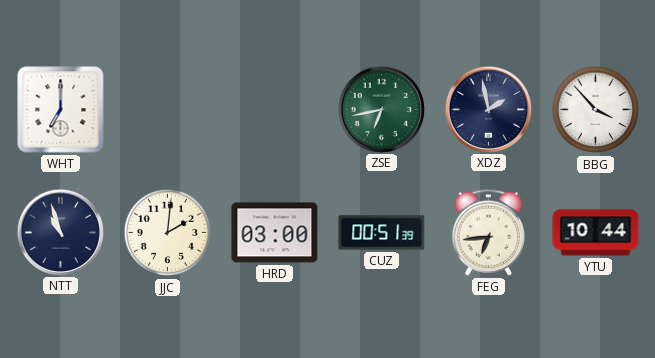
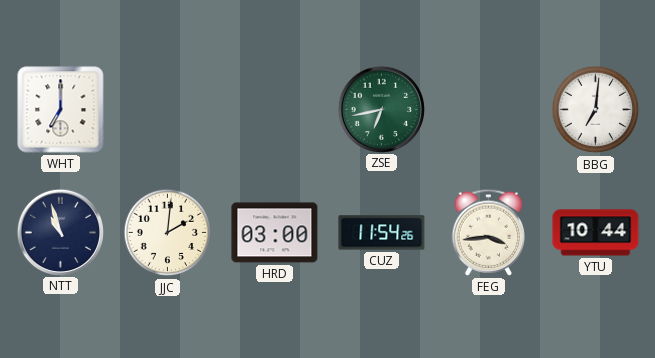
XDZ: 1:58 -> none
BBG: 3:53 -> 7:01
CUZ: 00:51 -> 11:54
FEG: 6:44 -> 3:44
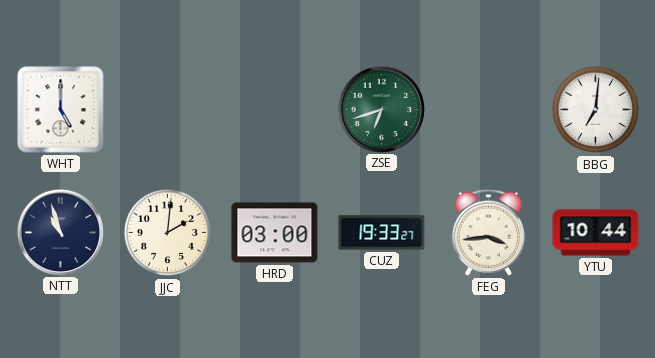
WHT: 7:00 -> 5:00
ZSE: 6:43 -> 6:42
CUZ: 11:54 -> 19:33
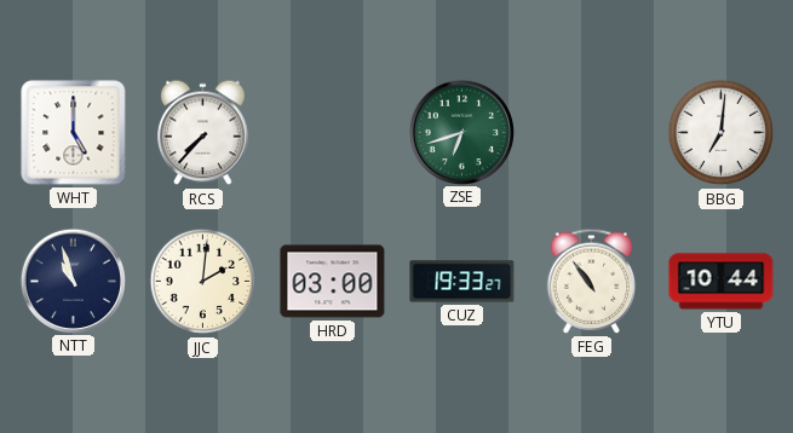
RCS: none -> 7:37
FEG: 3:44 -> 10:54
